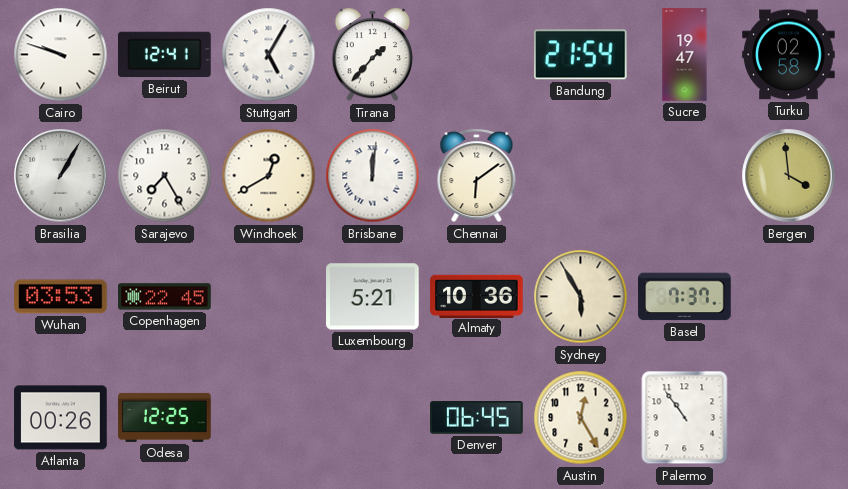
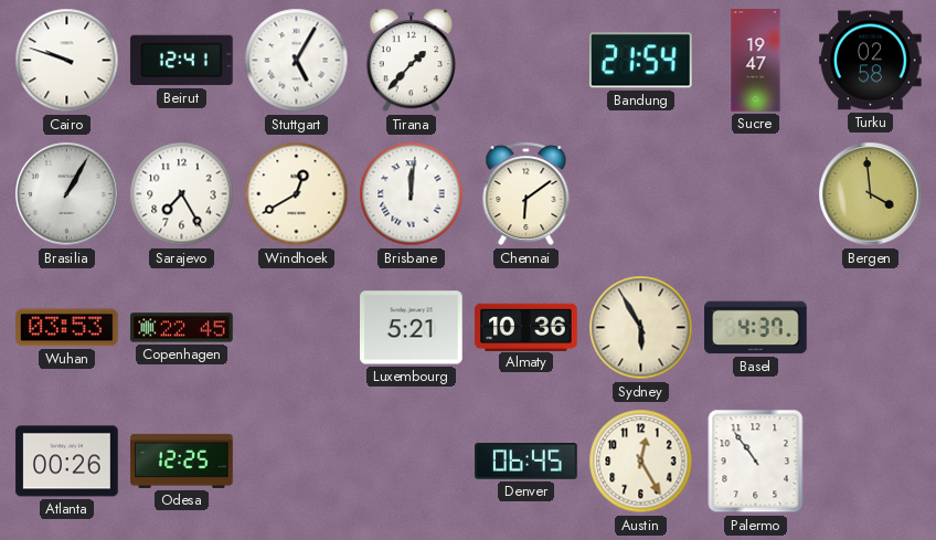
Basel: 7:37 -> 4:37
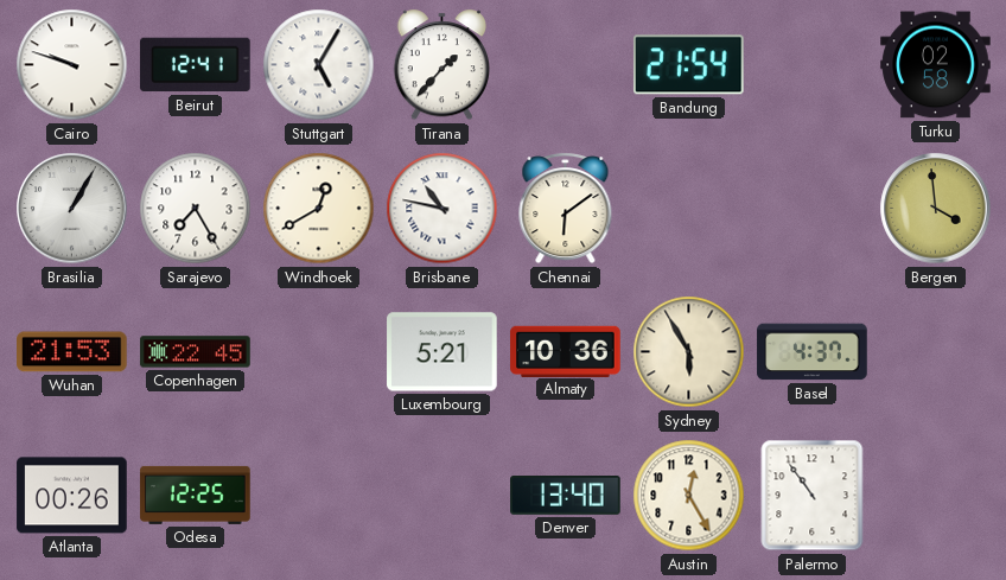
Sucre: 19:47 -> none
Brisbane: 12:01 -> 10:47
Wuhan: 03:53 -> 21:53
Denver: 06:45 -> 13:40
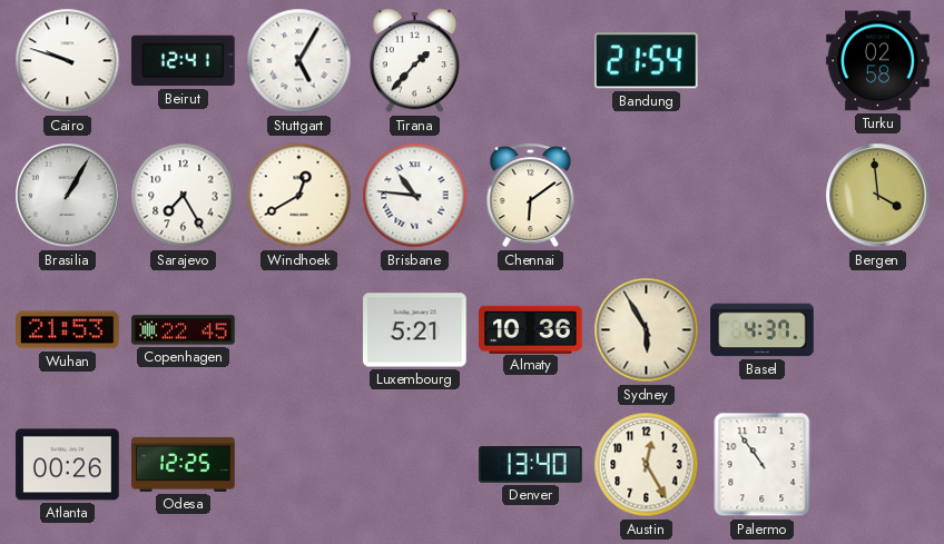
Brisbane: 10:47 -> 10:46
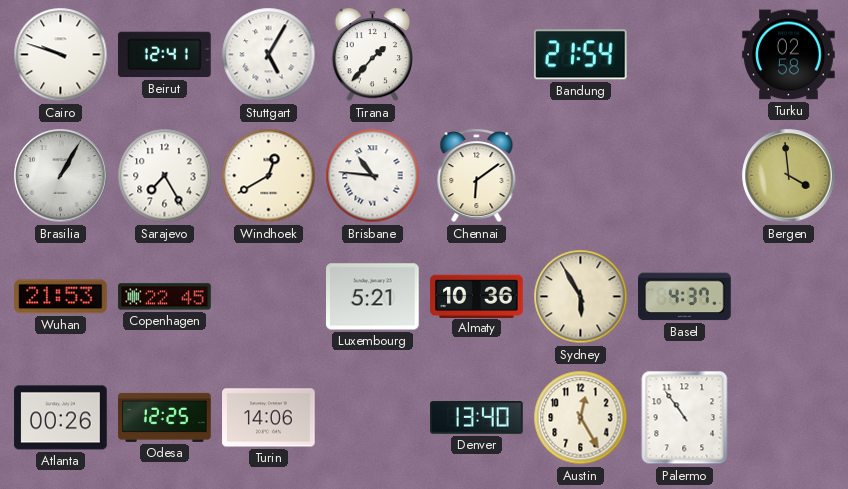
Turin: none -> 14:06
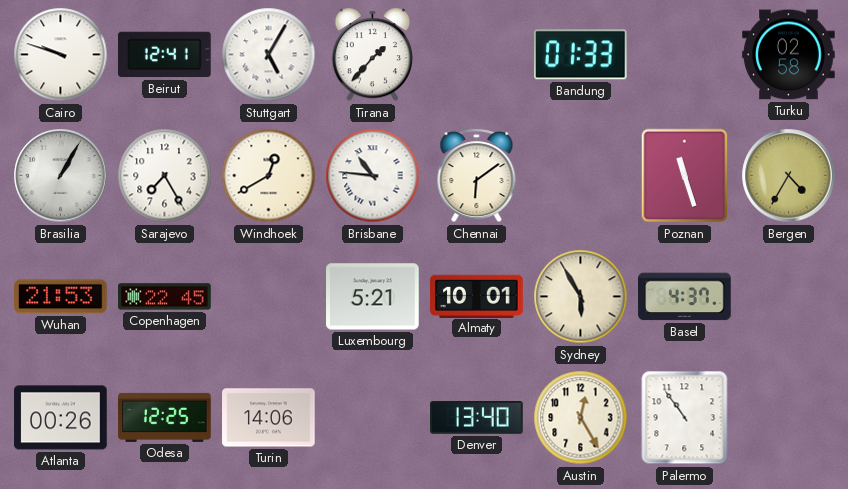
Bandung: 21:54 -> 01:33
Poznan: none -> 11:27
Bergen: 3:59 -> 4:35
Almaty: 10:36 -> 10:01
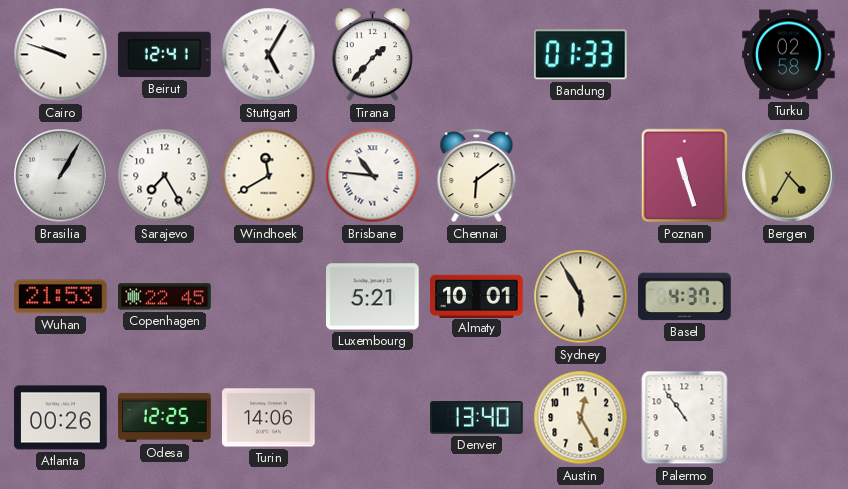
Windhoek: 12:40 -> 11:40
